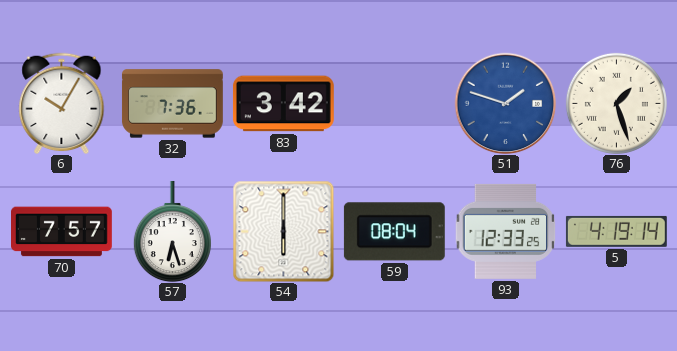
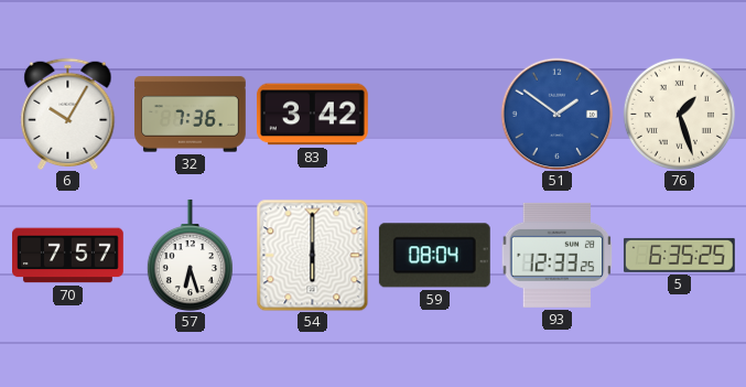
51: 1:48 -> 1:51
5: 4:19 -> 6:35
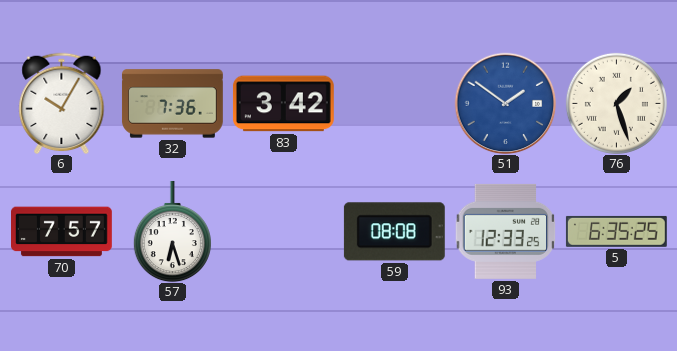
54: 6:00 -> none
59: 08:04 -> 08:08
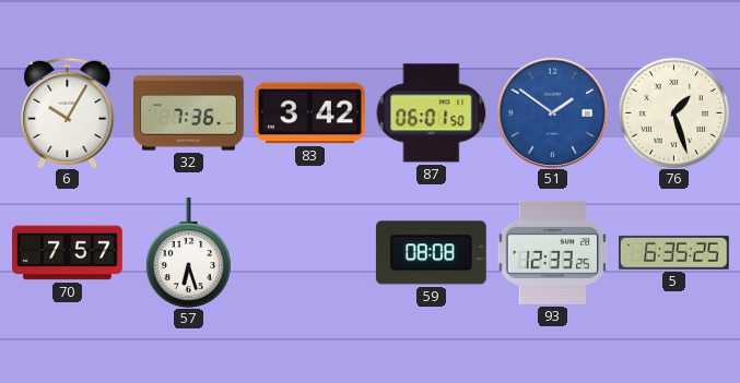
87: none -> 06:01
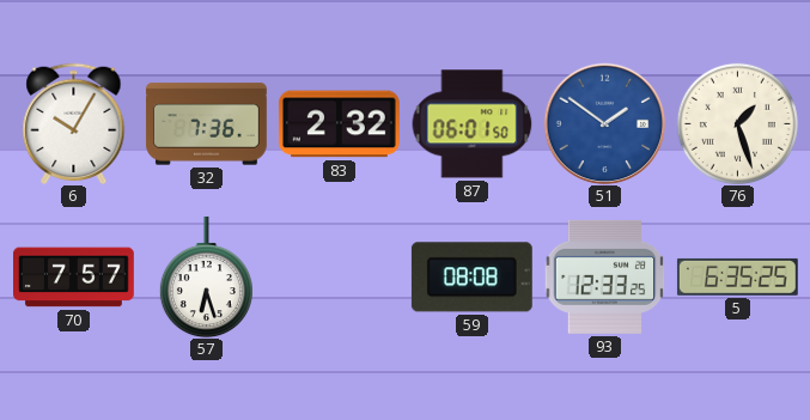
83: 3:42 -> 2:32
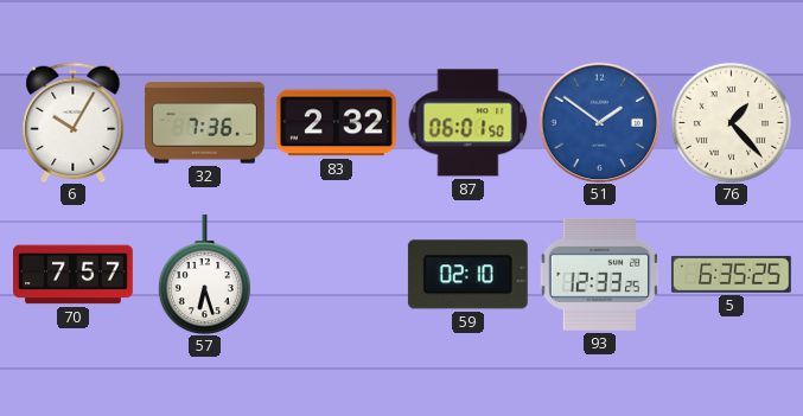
76: 1:27 -> 1:23
59: 08:08 -> 02:10
